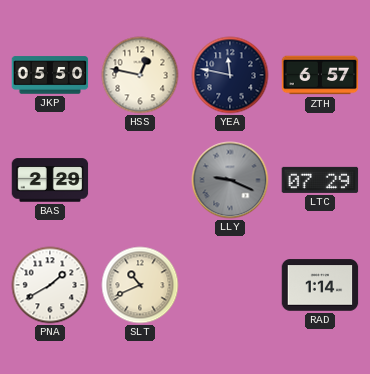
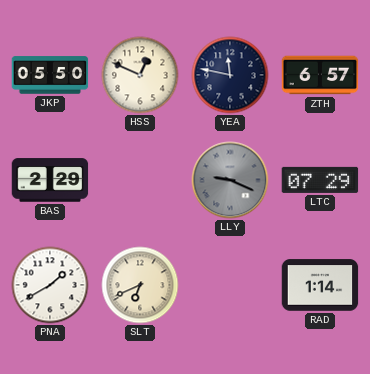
HSS: 12:47 -> 12:49
SLT: 10:41 -> 6:41
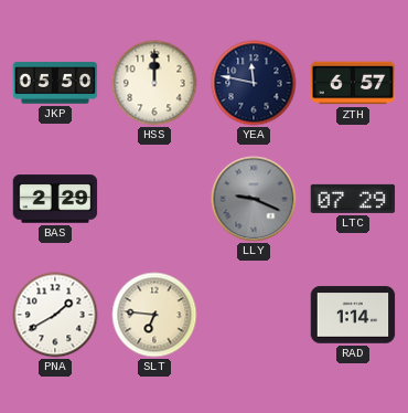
HSS: 12:49 -> 12:00
SLT: 6:41 -> 6:46
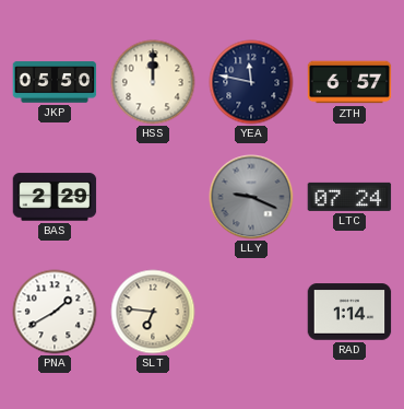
LTC: 07:29 -> 07:24
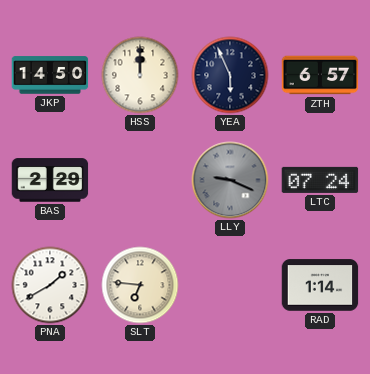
JKP: 05:50 -> 14:50
YEA: 11:47 -> 5:56
